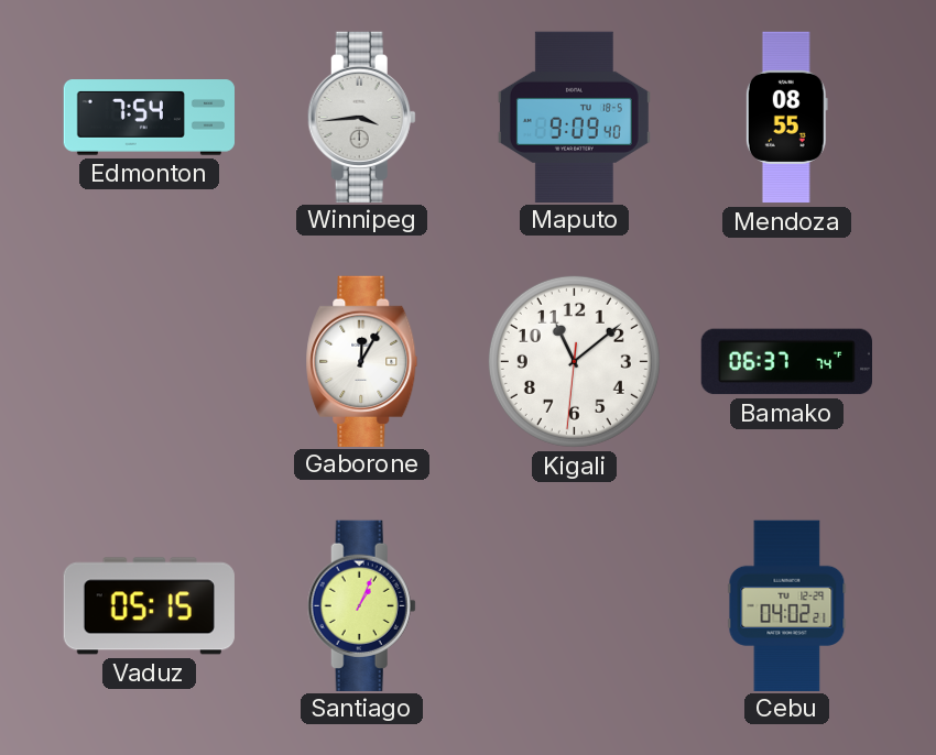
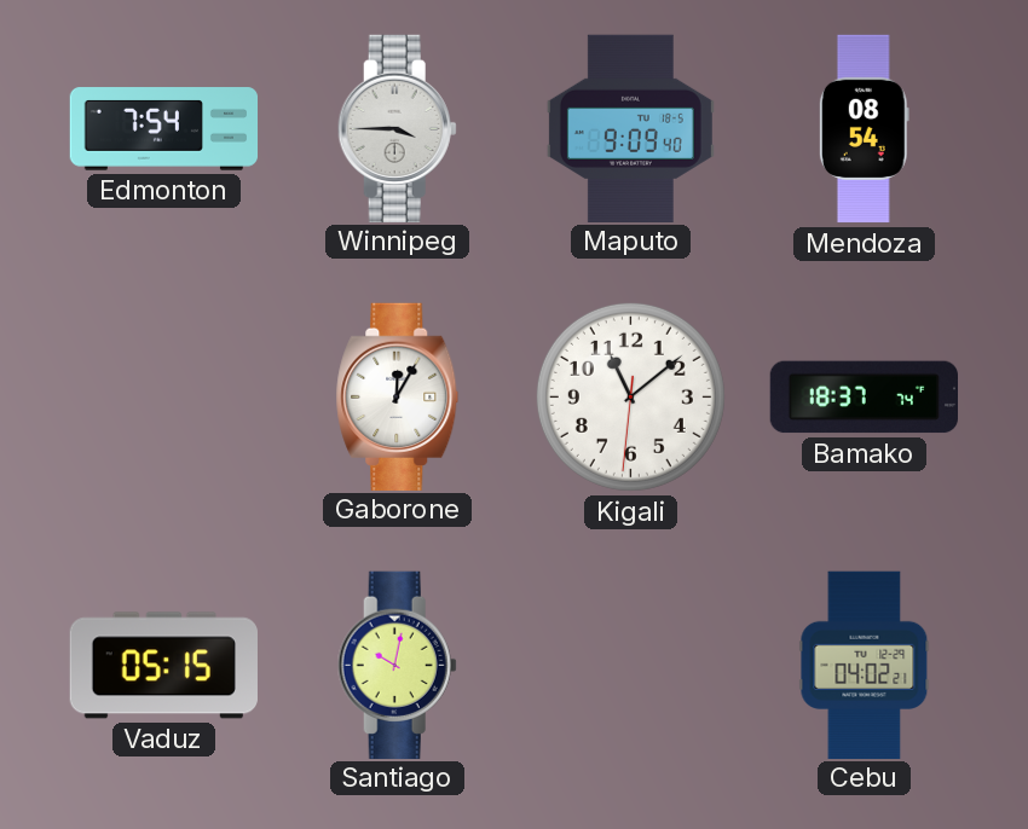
Winnipeg: 3:44 -> 3:45
Mendoza: 08:55 -> 08:54
Bamako: 06:37 -> 18:37
Santiago: 1:04 -> 10:02
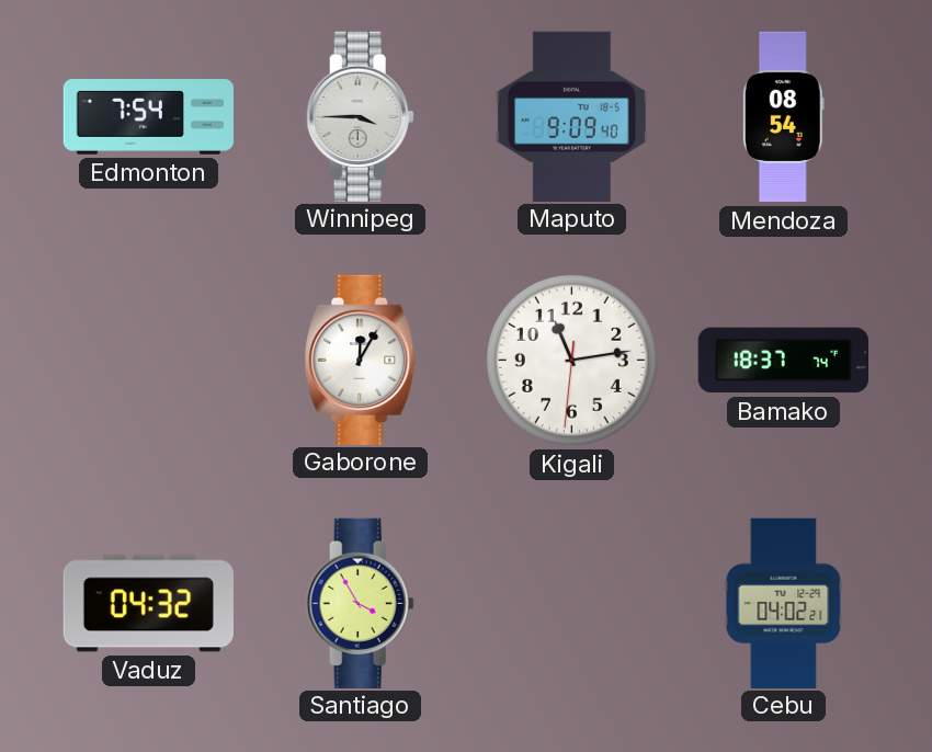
Kigali: 11:08 -> 11:13
Vaduz: 05:15 -> 04:32
Santiago: 10:02 -> 3:55
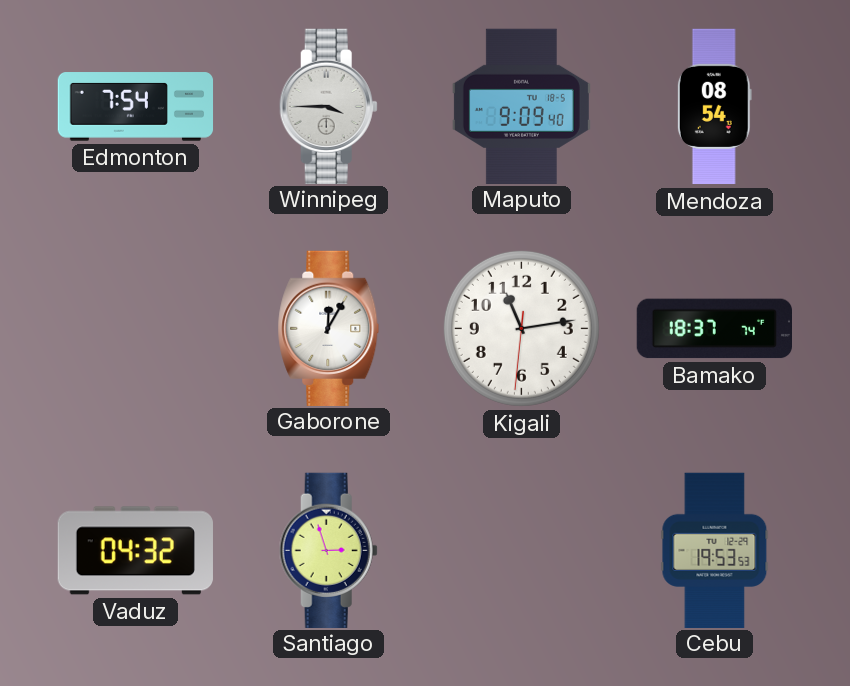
Santiago: 3:55 -> 2:57
Cebu: 04:02 -> 19:53
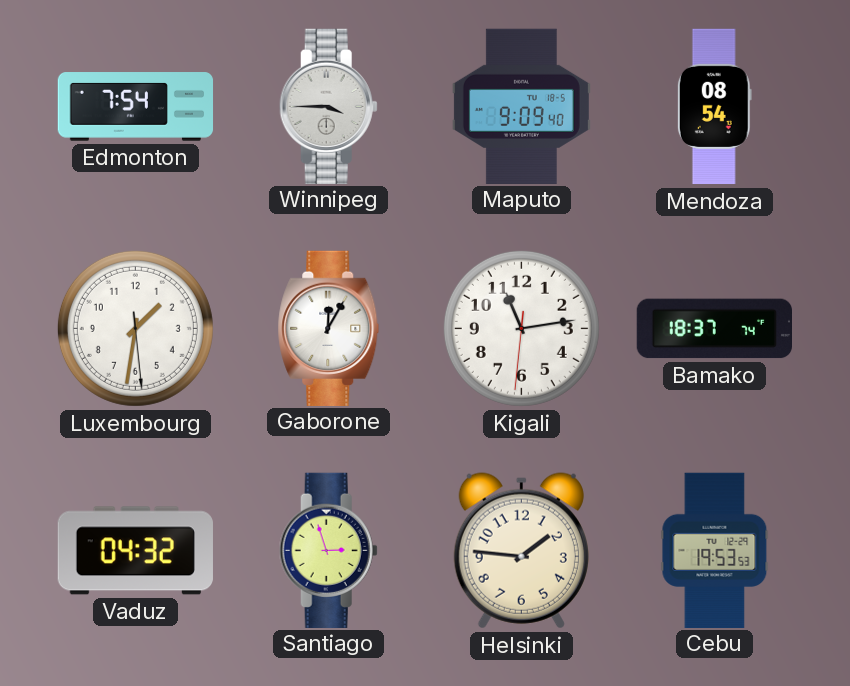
Luxembourg: none -> 1:31
Helsinki: none -> 1:46
